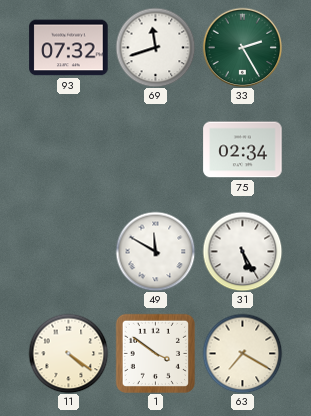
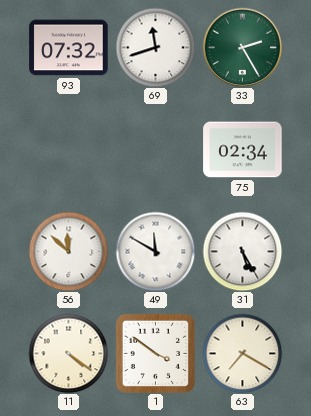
56: none -> 11:52
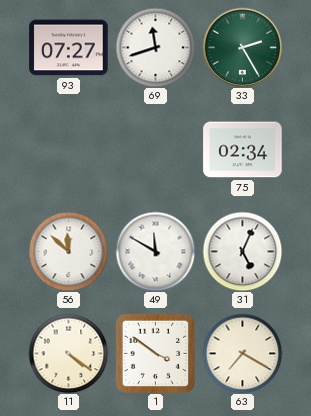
93: 07:32 -> 07:27
31: 5:25 -> 5:04
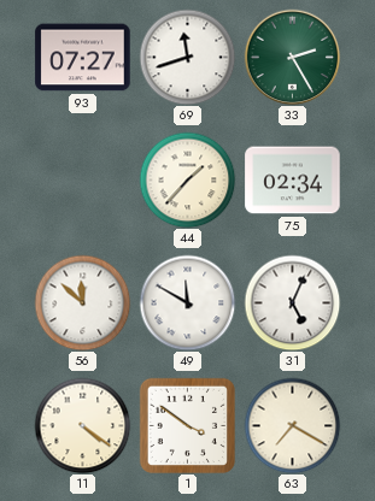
44: none -> 1:37
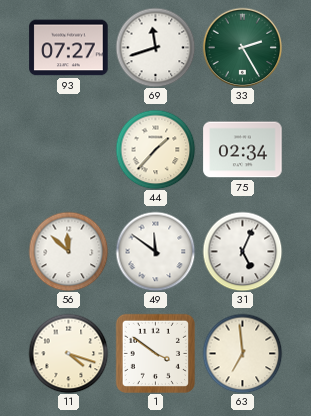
49: 11:50 -> 11:51
11: 4:21 -> 4:18
63: 7:20 -> 6:59
